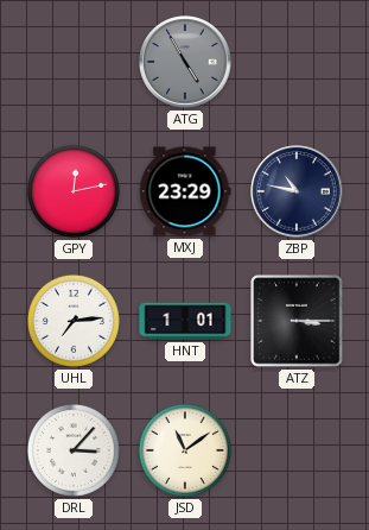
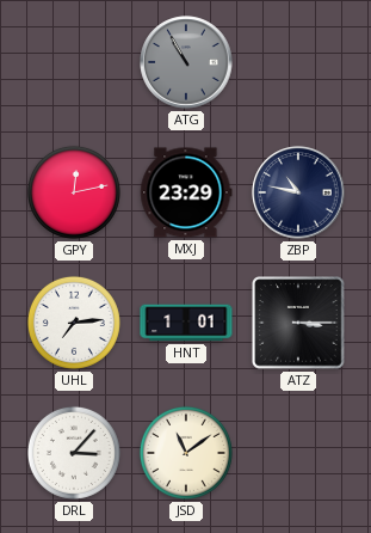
ATG: 4:55 -> 10:55
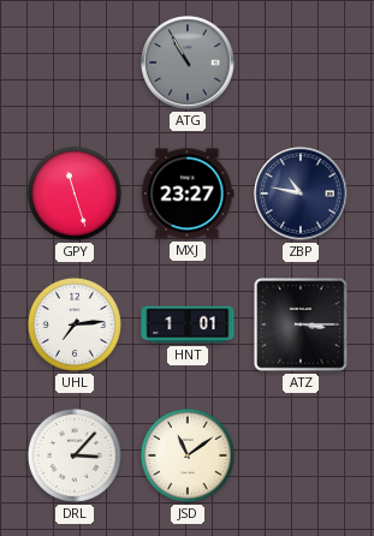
GPY: 12:13 -> 11:27
MXJ: 23:29 -> 23:27
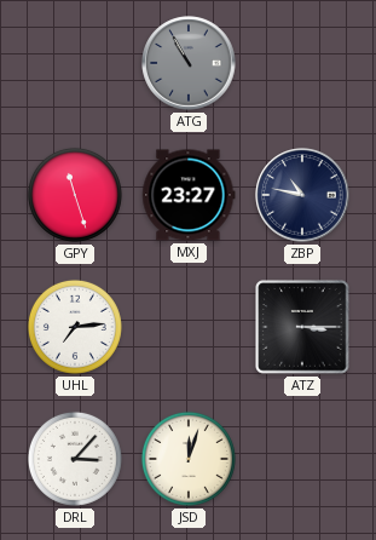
HNT: 1:01 -> none
JSD: 11:09 -> 12:03
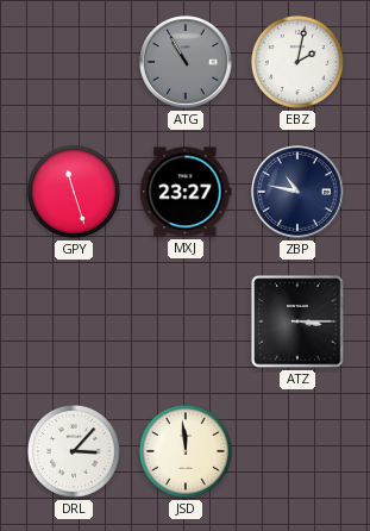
EBZ: none -> 2:02
UHL: 7:14 -> none
JSD: 12:03 -> 11:59
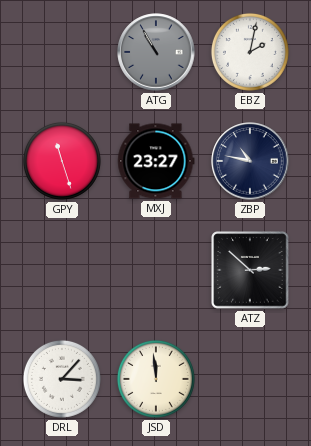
ATZ: 3:15 -> 2:52
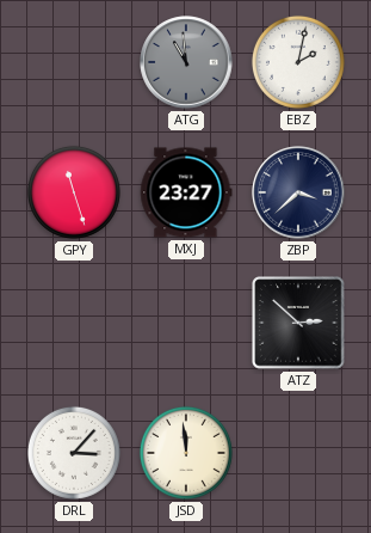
ATG: 10:55 -> 10:59
ZBP: 10:47 -> 3:38
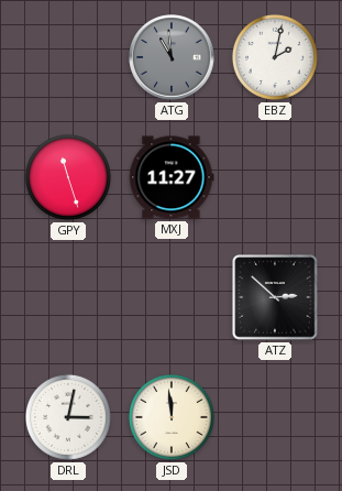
MXJ: 23:27 -> 11:27
ZBP: 3:38 -> none
DRL: 3:07 -> 3:02
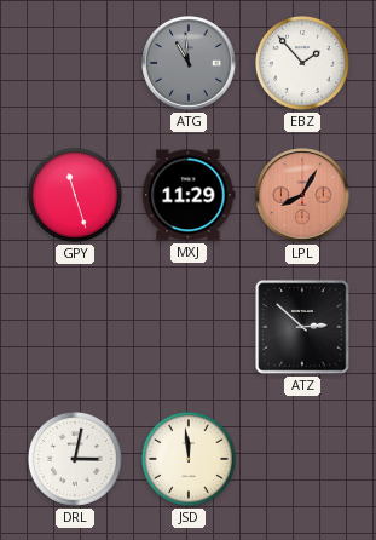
EBZ: 2:02 -> 1:53
MXJ: 11:27 -> 11:29
LPL: none -> 8:05
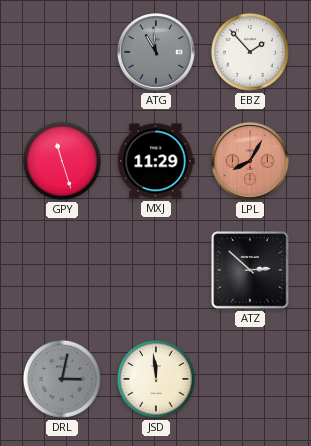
DRL dial: white -> grey
